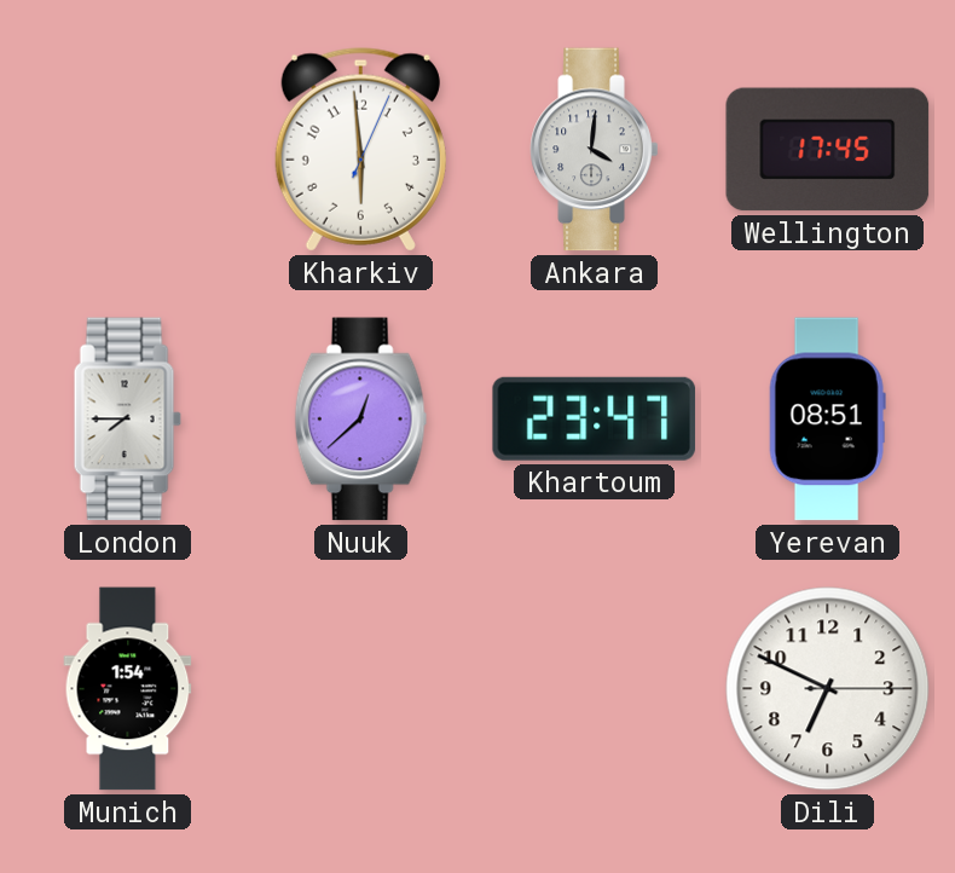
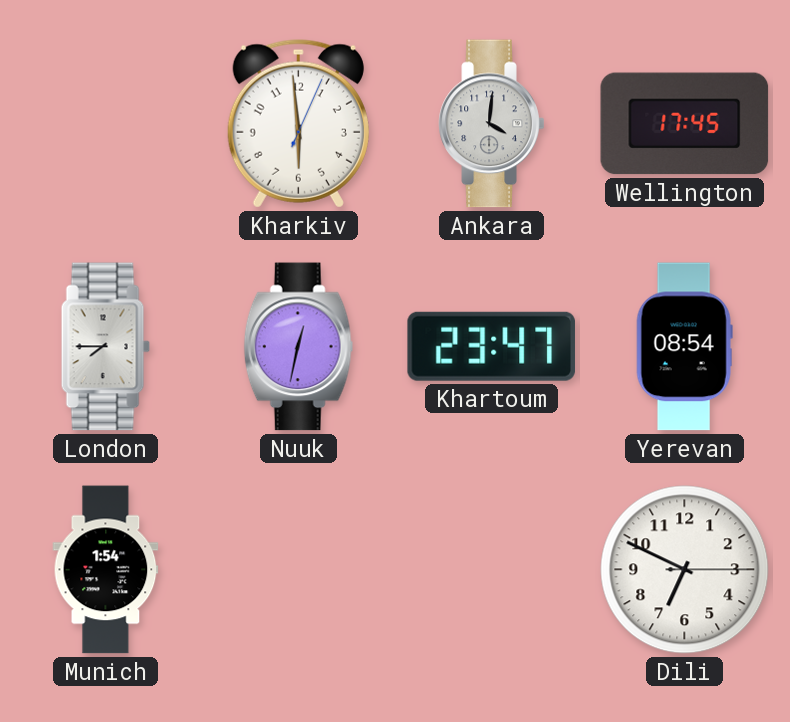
Nuuk: 12:38 -> 12:32
Yerevan: 08:51 -> 08:54
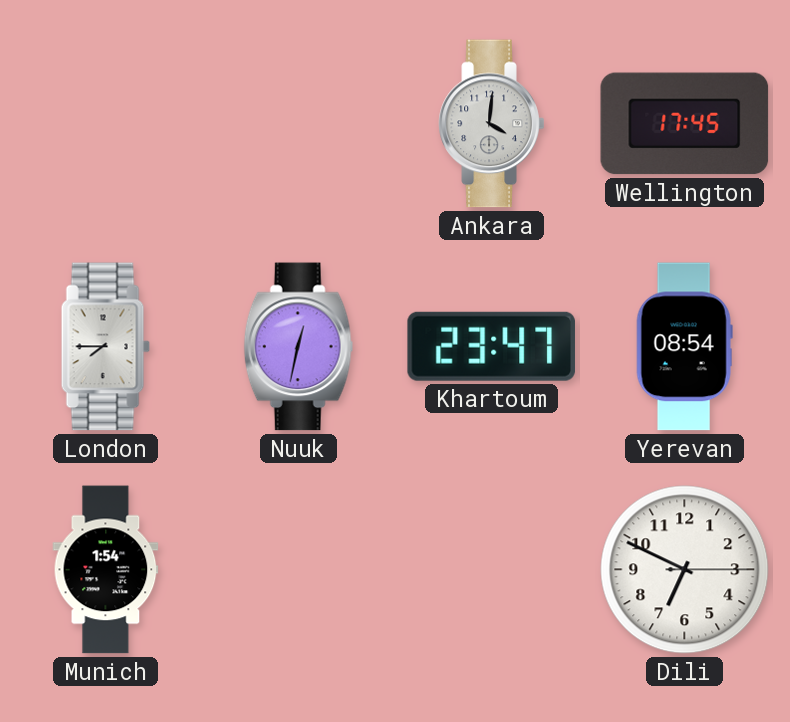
Kharkiv: 5:59 -> none
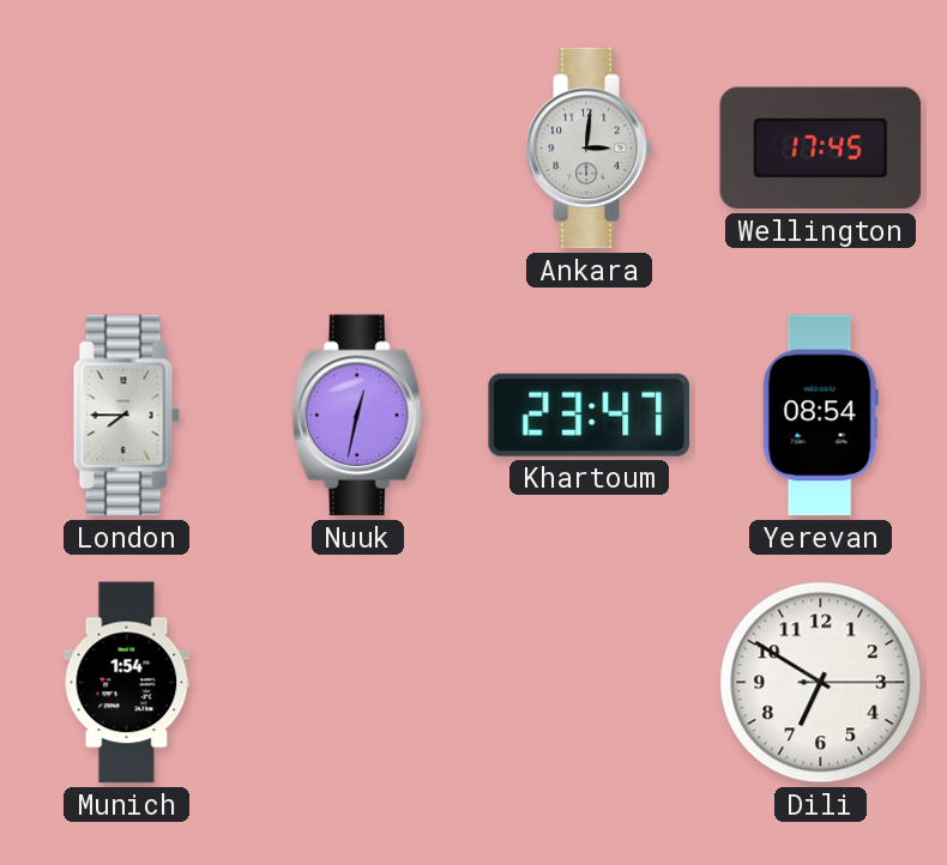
Ankara: 4:01 -> 3:01
Dili: 6:49 -> 6:50
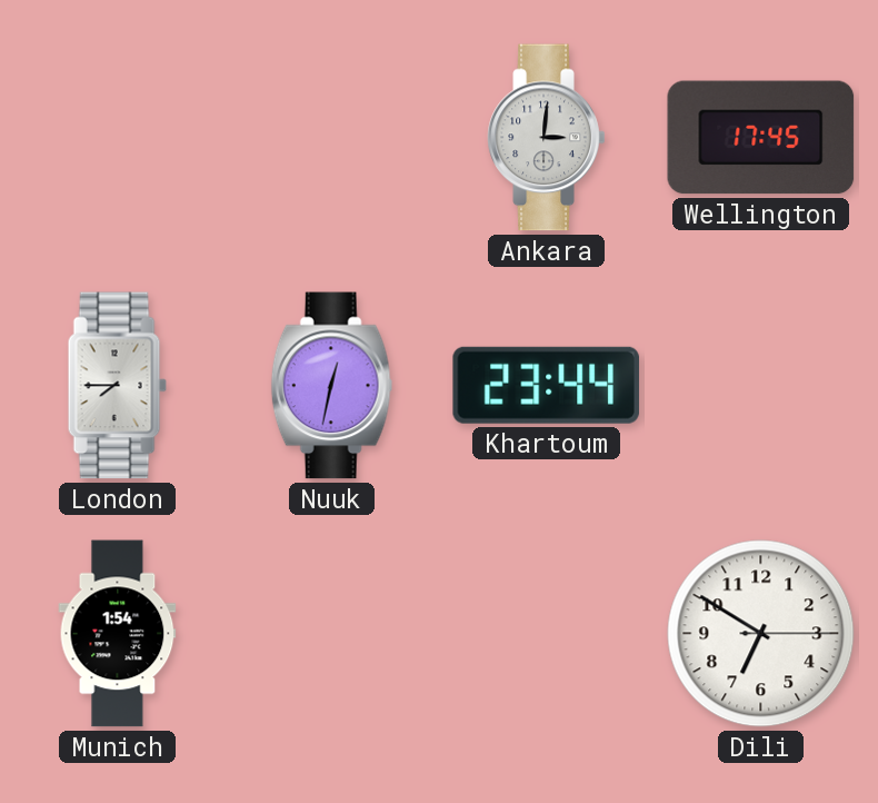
Khartoum: 23:47 -> 23:44
Yerevan: 08:54 -> none
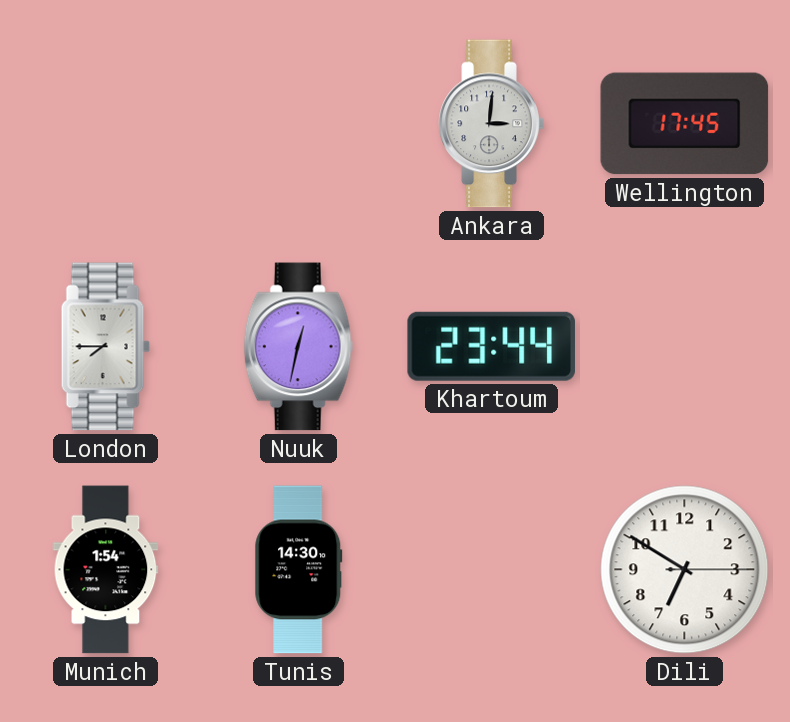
Tunis: none -> 14:30
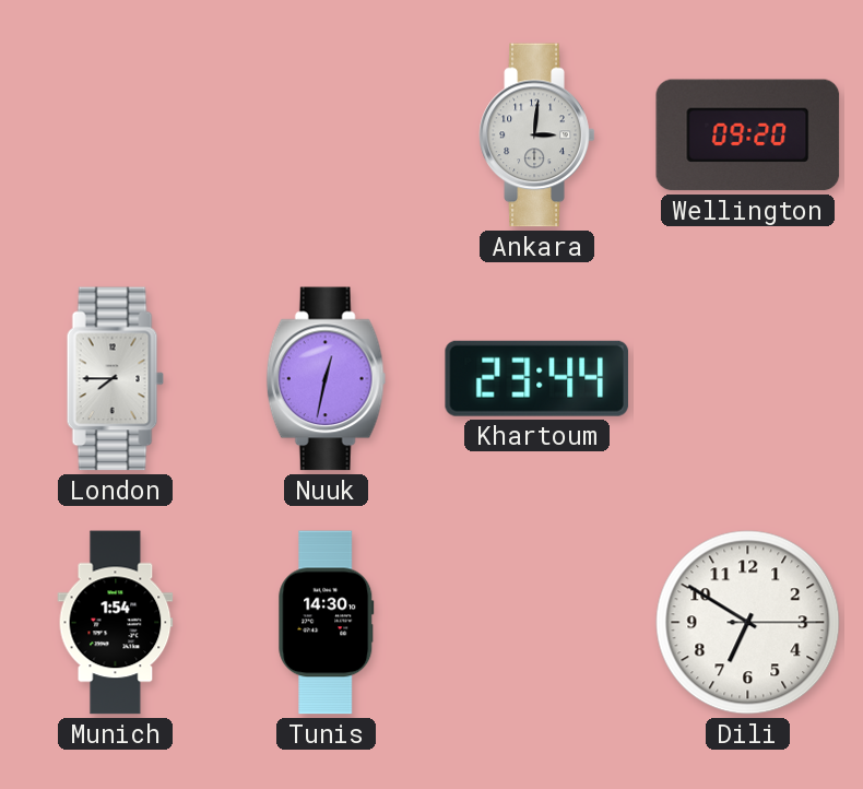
Wellington: 17:45 -> 09:20
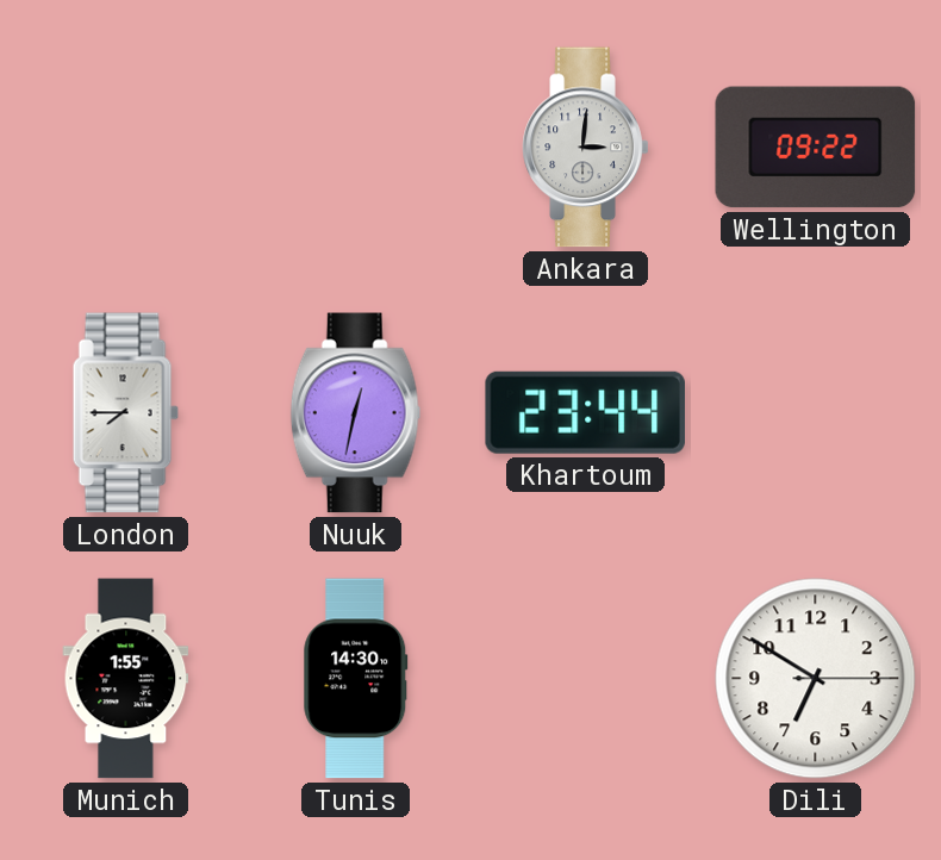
Wellington: 09:20 -> 09:22
Munich: 1:54 -> 1:55
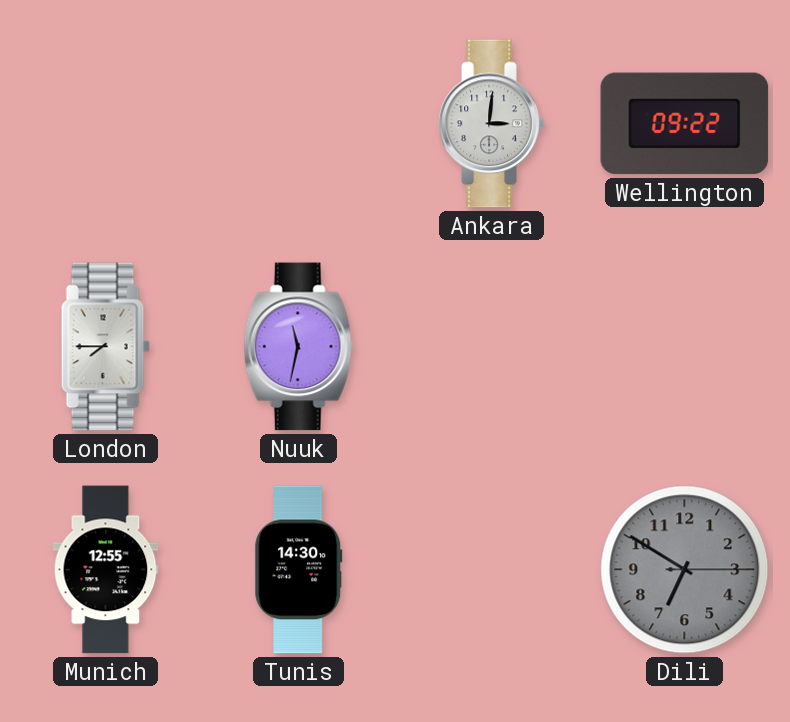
Nuuk: 12:32 -> 11:32
Khartoum: 23:44 -> none
Munich: 1:55 -> 12:55
Dili dial: white -> grey
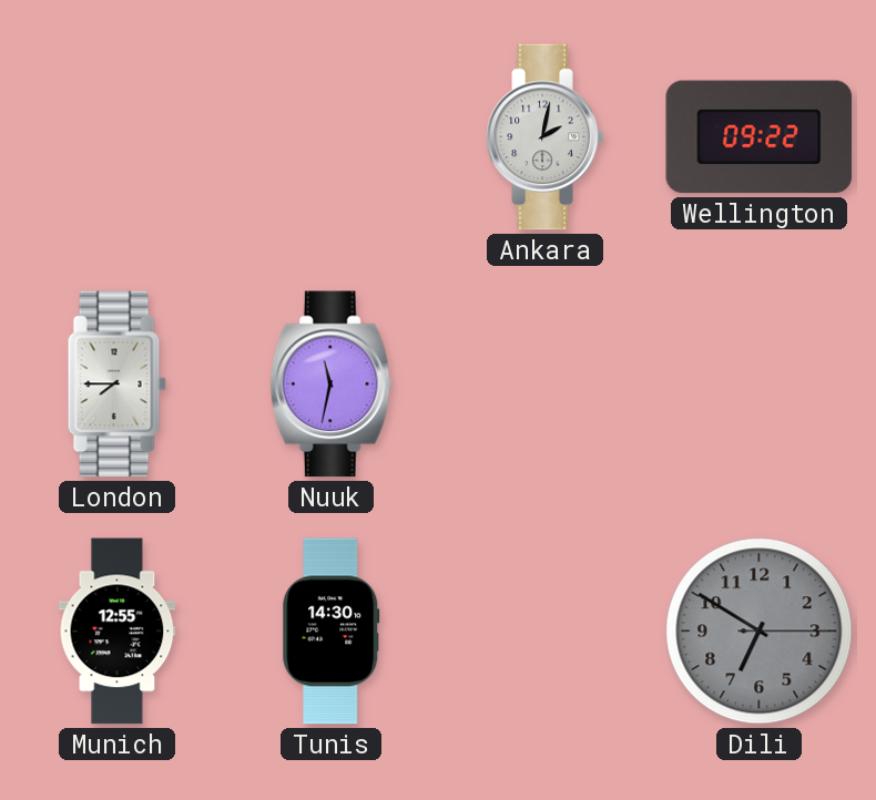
Ankara: 3:01 -> 2:02
